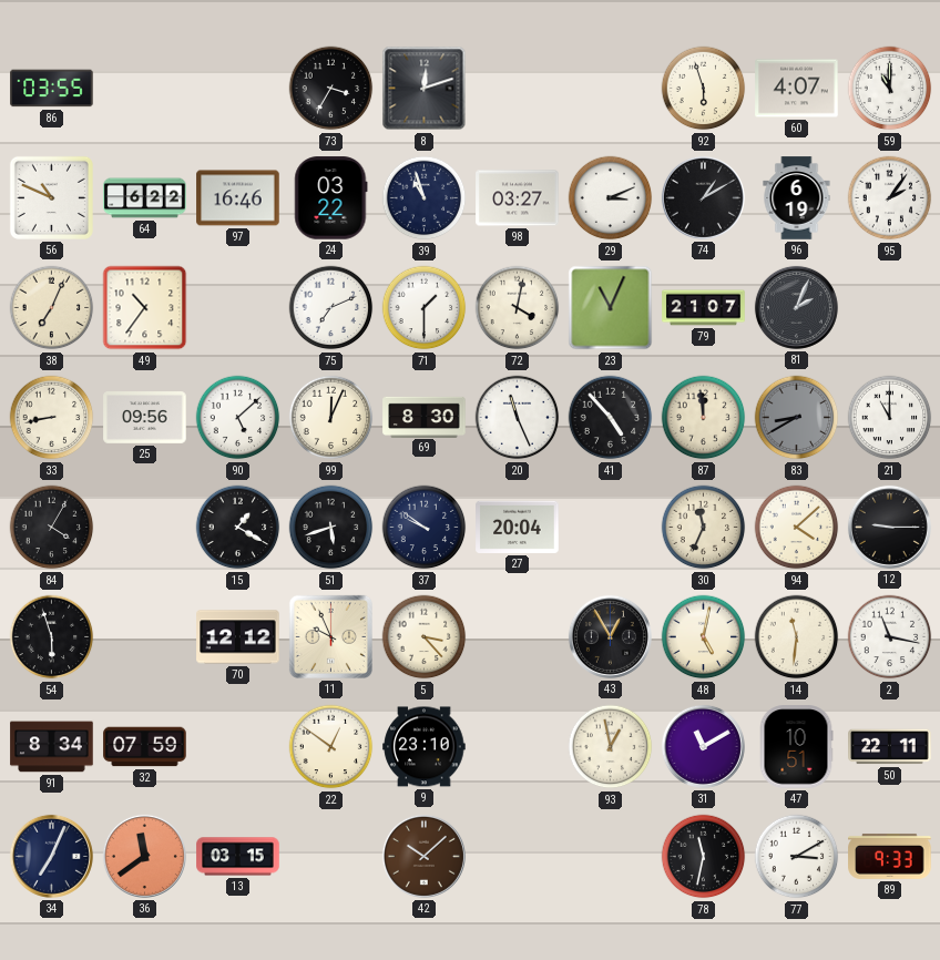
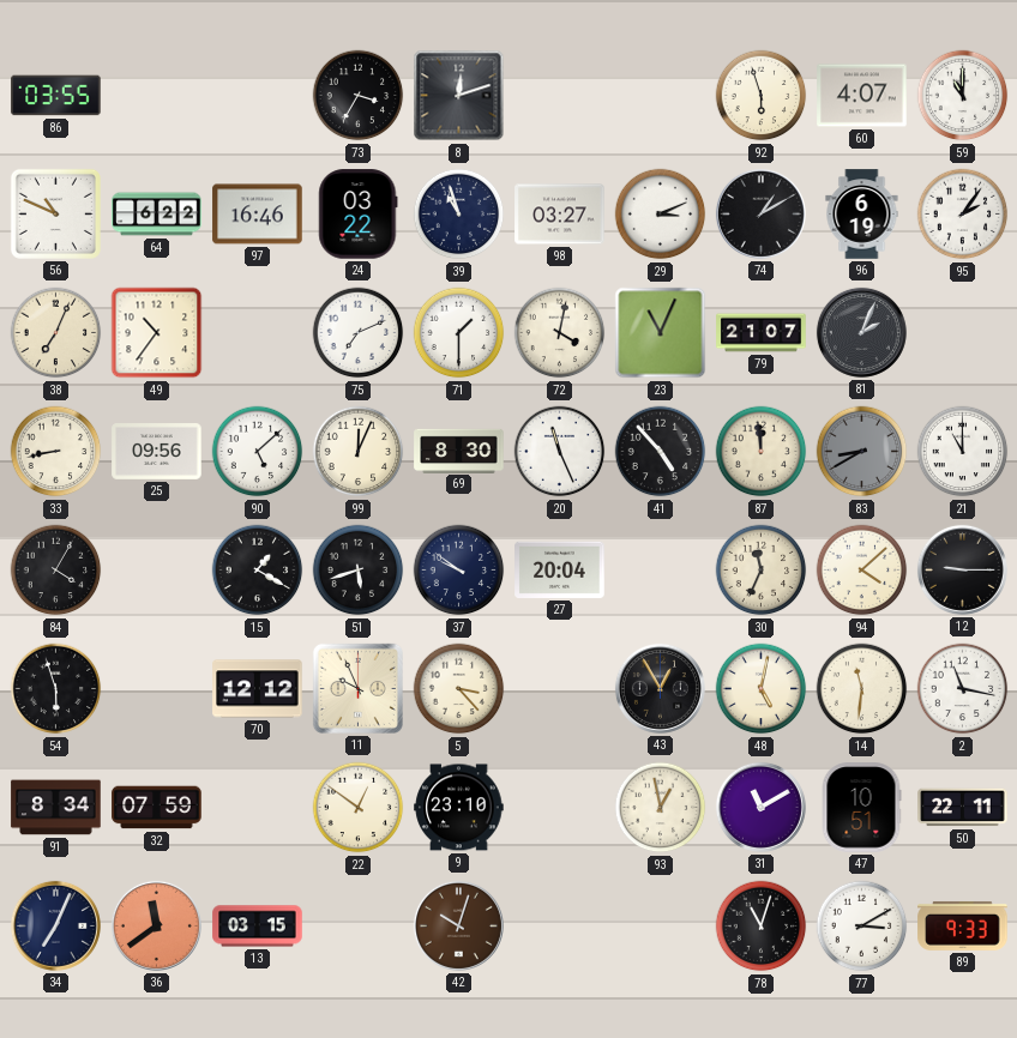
42: 10:08 -> 10:03
78: 11:32 -> 11:03
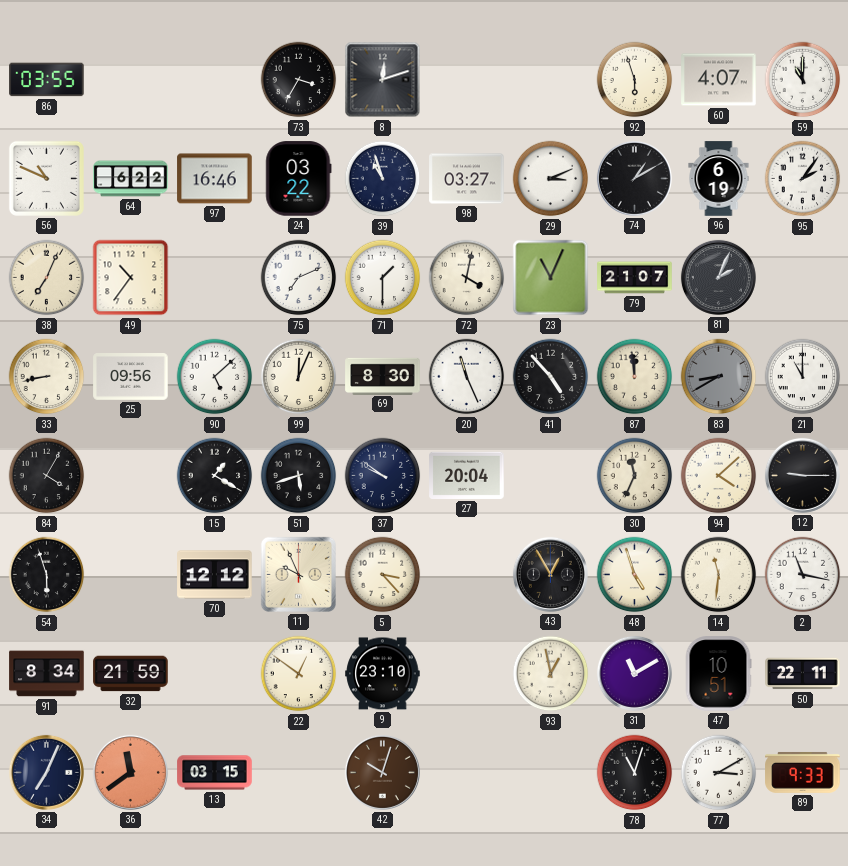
48: 5:02 -> 4:57
32: 07:59 -> 21:59
